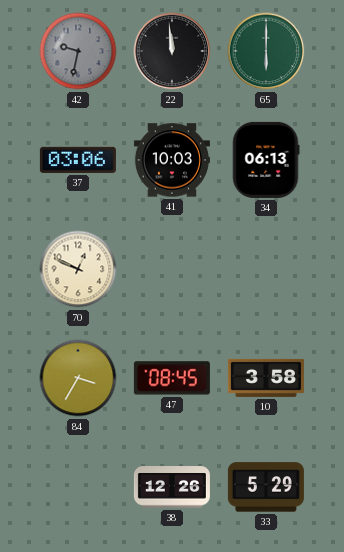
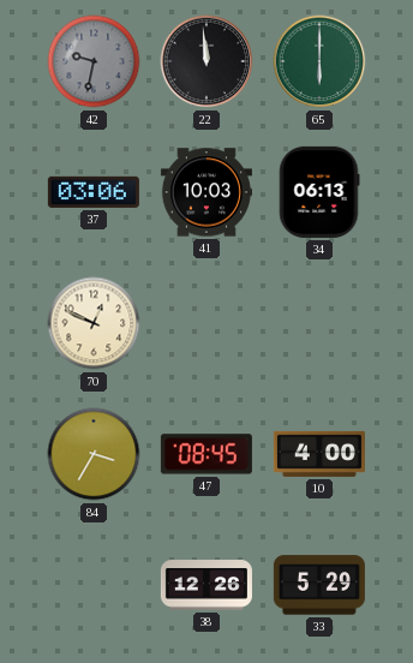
10: 3:58 -> 4:00
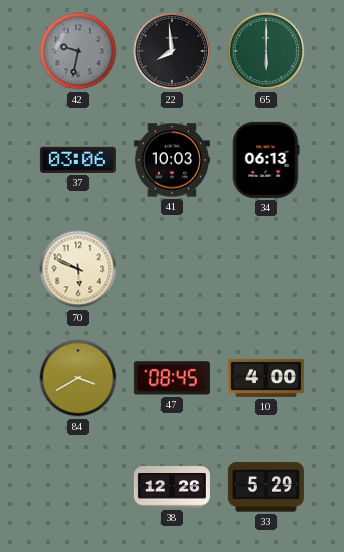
22: 11:59 -> 7:59
70: 12:49 -> 5:49
84: 3:35 -> 3:40
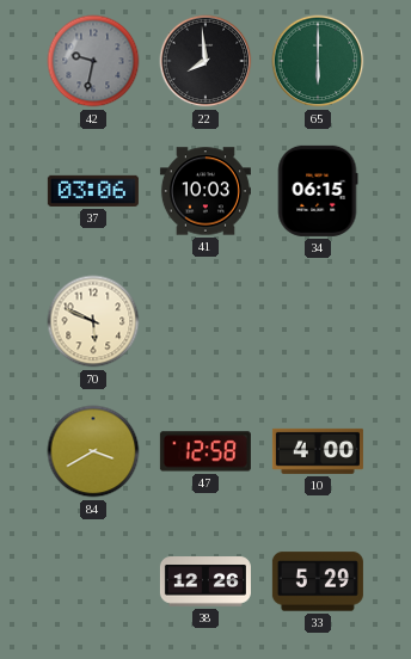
34: 06:13 -> 06:15
47: 08:45 -> 12:58
